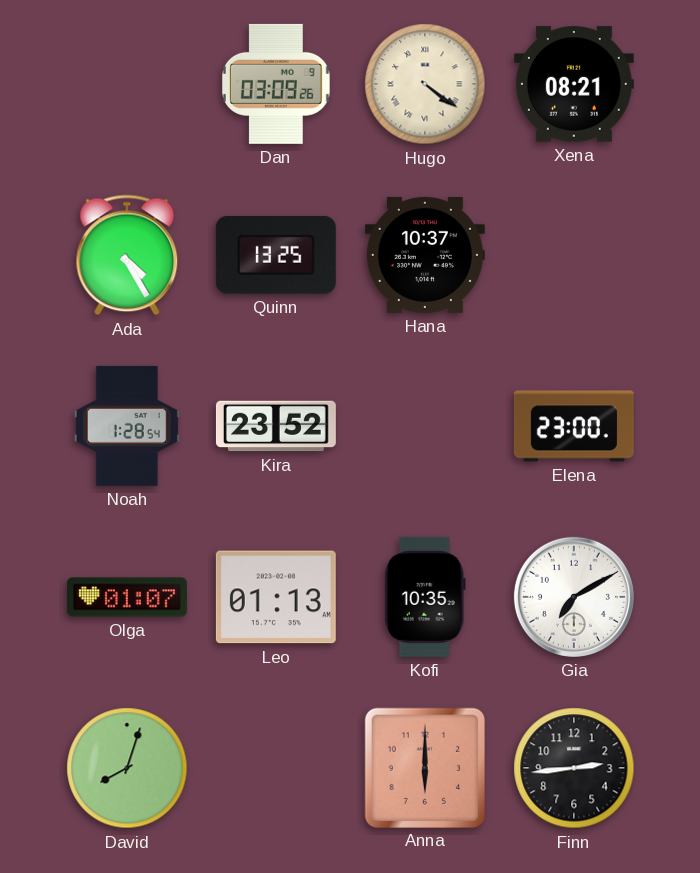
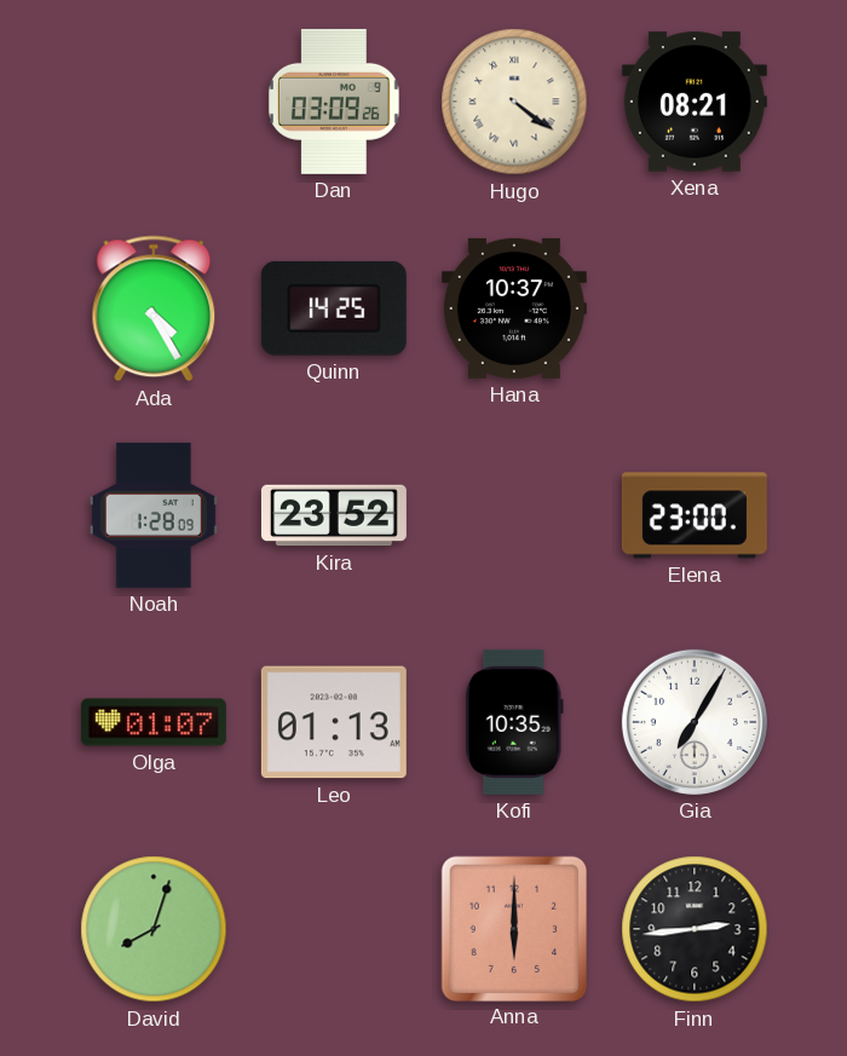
Quinn: 13:25 -> 14:25
Noah: 1:28:54 -> 1:28:09
Gia: 7:10 -> 7:05
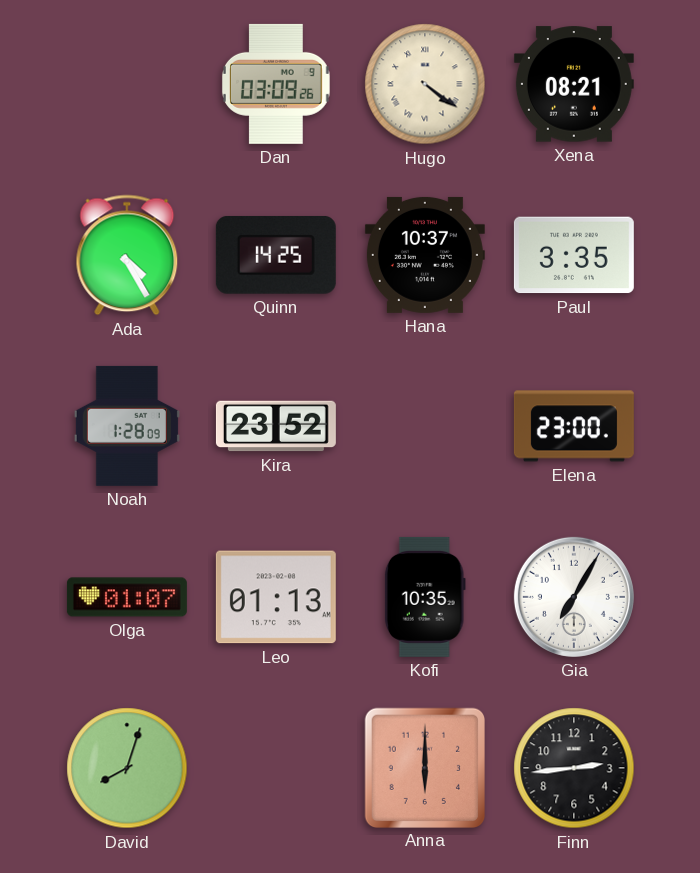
Paul: none -> 3:35
